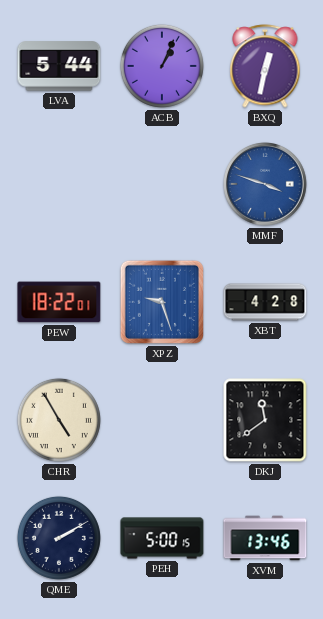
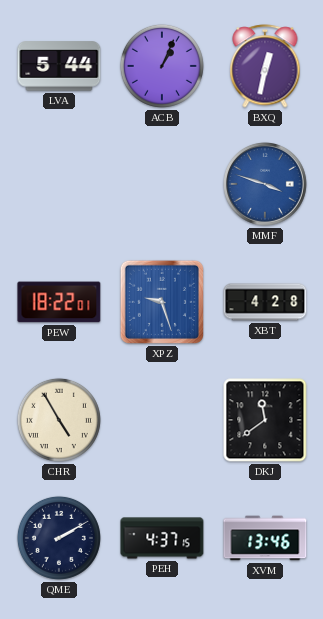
PEH: 5:00 -> 4:37
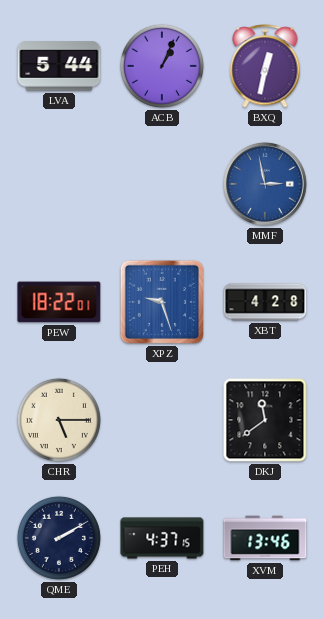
MMF: 3:48 -> 2:58
CHR: 4:55 -> 5:15
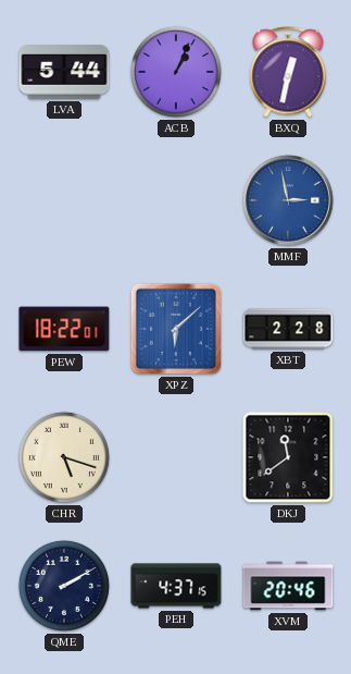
XPZ: 9:27 -> 6:08
XBT: 4:28 -> 2:28
CHR: 5:15 -> 5:18
XVM: 13:46 -> 20:46
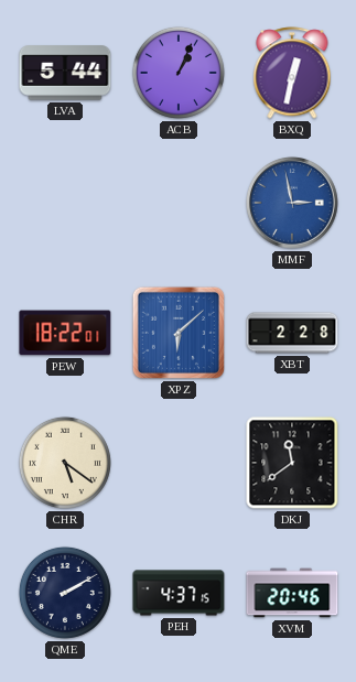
CHR: 5:18 -> 5:21
